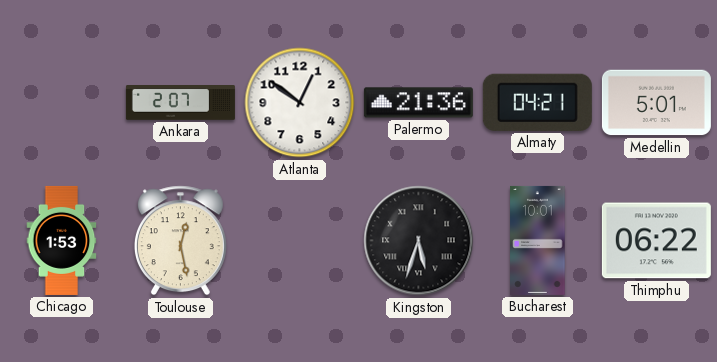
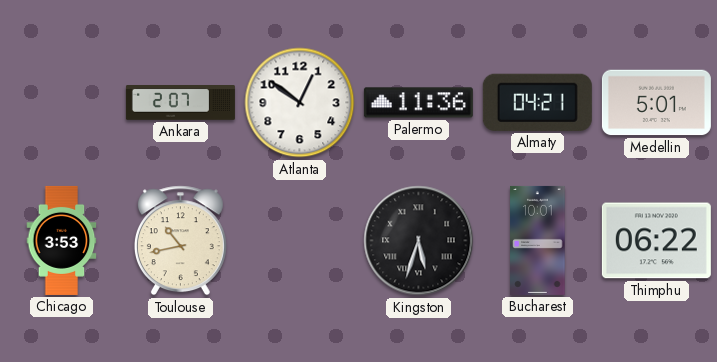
Palermo: 21:36 -> 11:36
Chicago: 1:53 -> 3:53
Toulouse: 12:28 -> 10:43
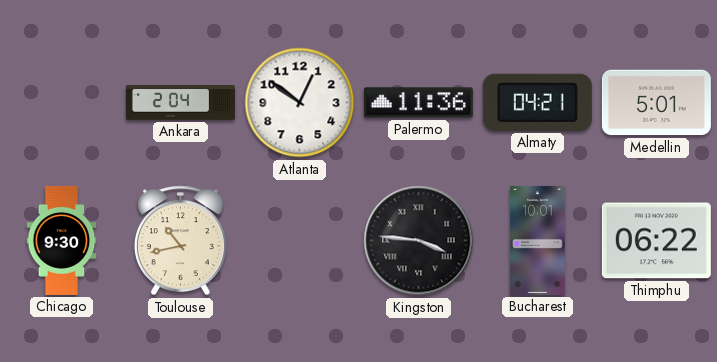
Ankara: 2:07 -> 2:04
Chicago: 3:53 -> 9:30
Kingston: 5:33 -> 3:46
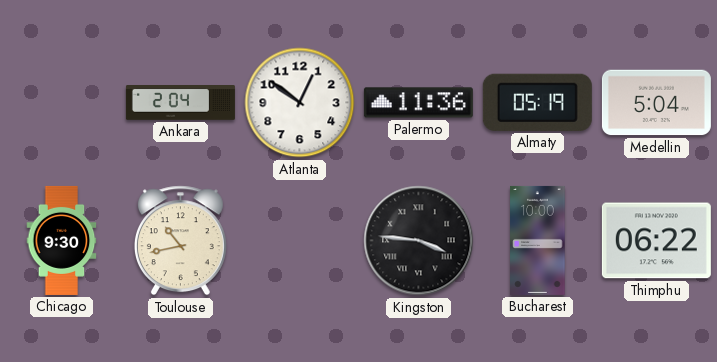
Almaty: 04:21 -> 05:19
Medellin: 5:01 -> 5:04
Bucharest: 10:01 -> 10:00
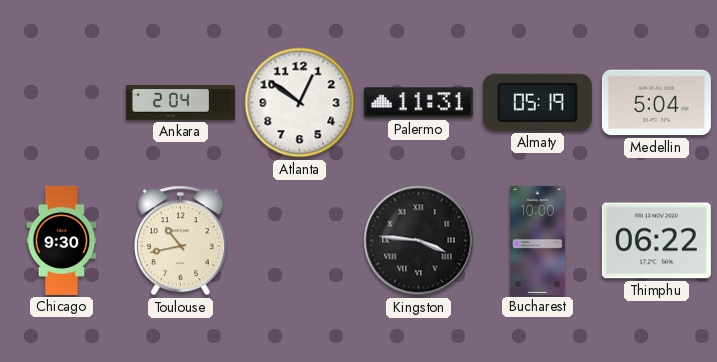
Palermo: 11:36 -> 11:31
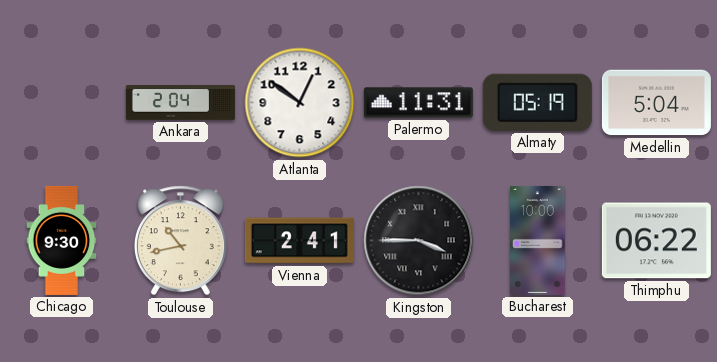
Vienna: none -> 2:41
Kingston: 3:46 -> 3:45
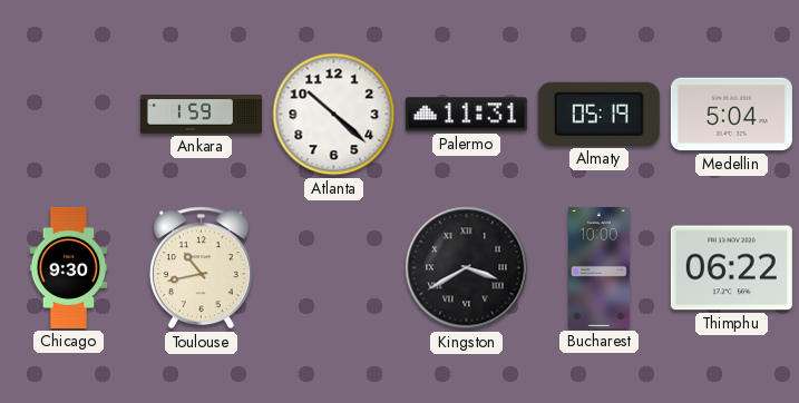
Ankara: 2:04 -> 1:59
Atlanta: 12:51 -> 10:22
Vienna: 2:41 -> none
Kingston: 3:45 -> 3:40
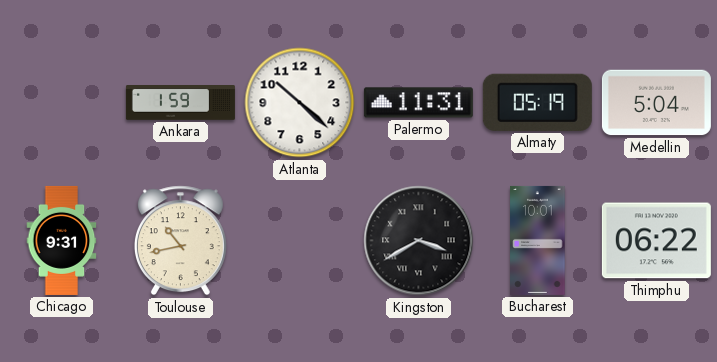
Chicago: 9:30 -> 9:31
Bucharest: 10:00 -> 10:01
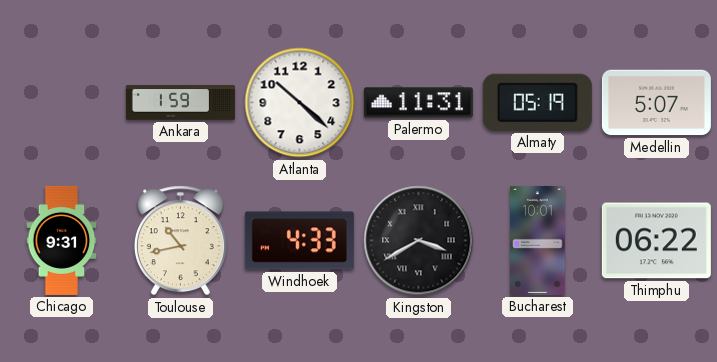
Medellin: 5:04 -> 5:07
Windhoek: none -> 4:33
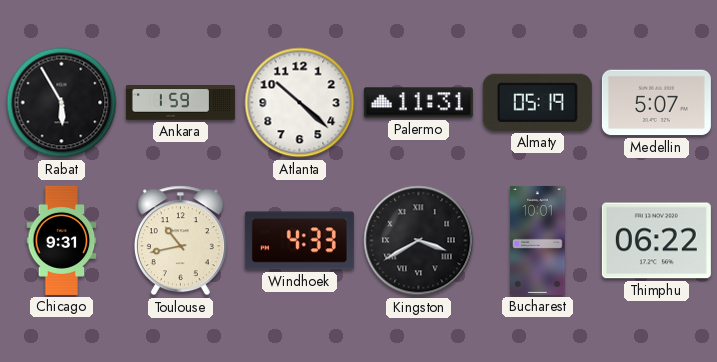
Rabat: none -> 5:55
